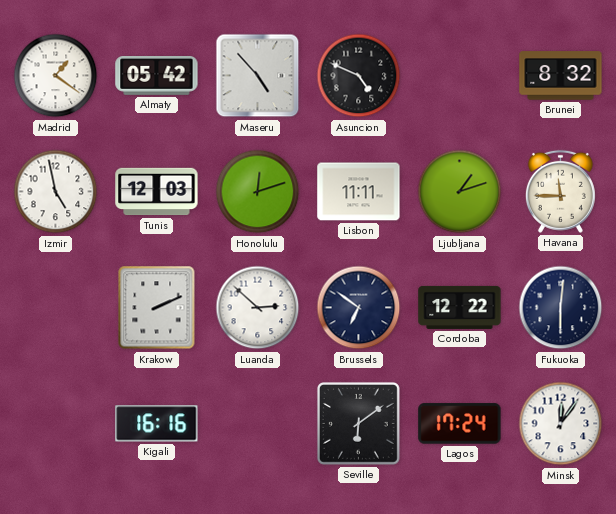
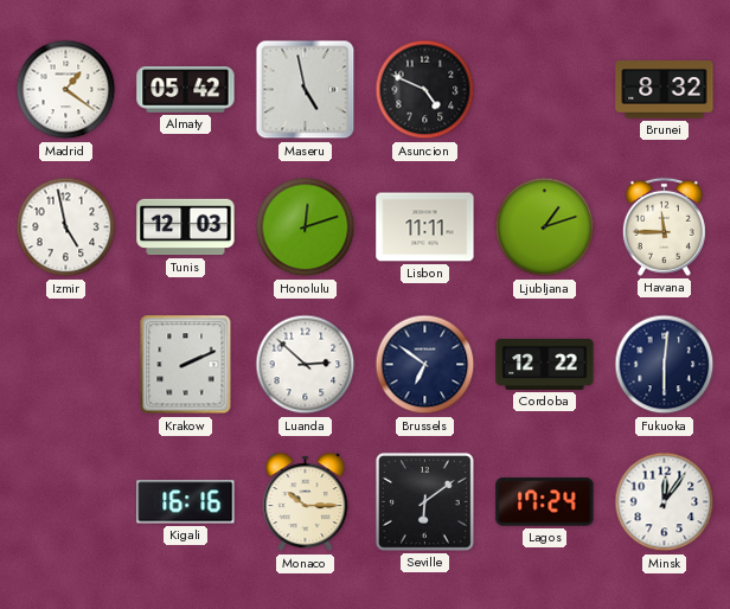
Maseru: 4:53 -> 4:58
Monaco: none -> 10:15
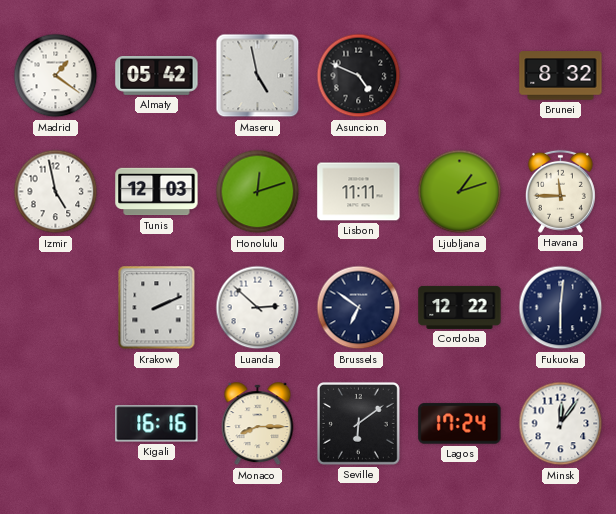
Monaco: 10:15 -> 8:15
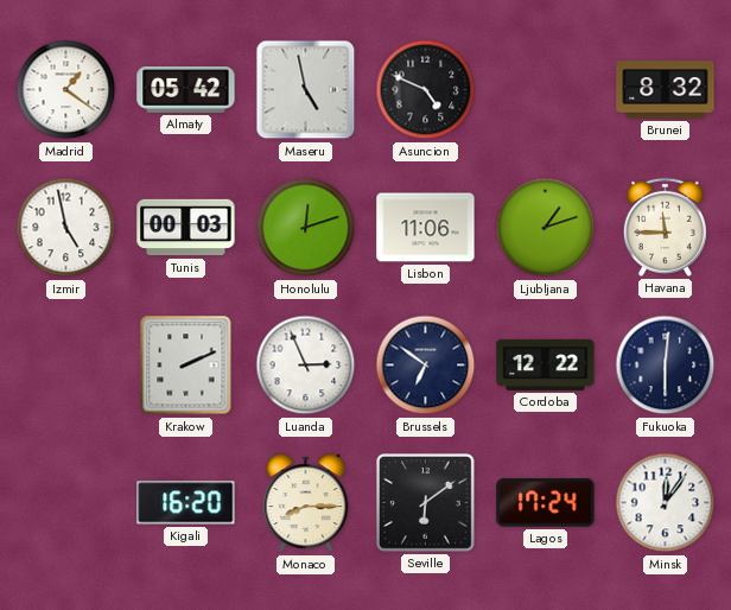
Tunis: 12:03 -> 00:03
Lisbon: 11:11 -> 11:06
Luanda: 2:52 -> 2:56
Kigali: 16:16 -> 16:20
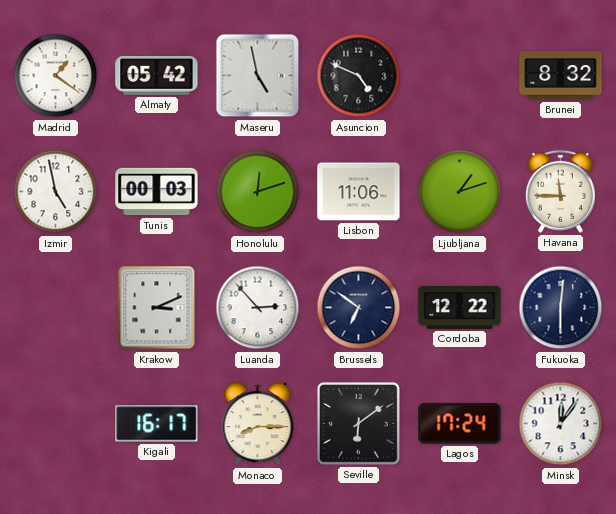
Krakow: 2:11 -> 3:11
Luanda: 2:56 -> 2:53
Kigali: 16:20 -> 16:17
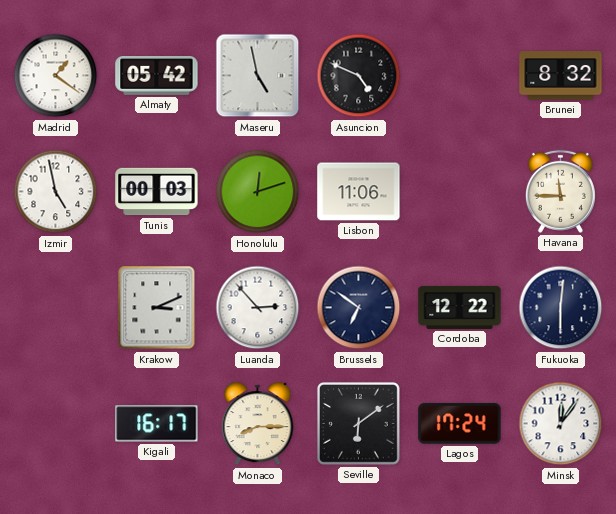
Ljubljana: 1:12 -> none
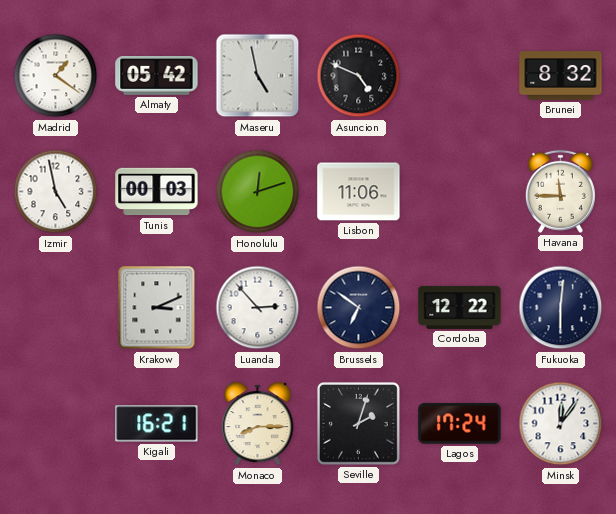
Kigali: 16:17 -> 16:21
Seville: 6:09 -> 2:03
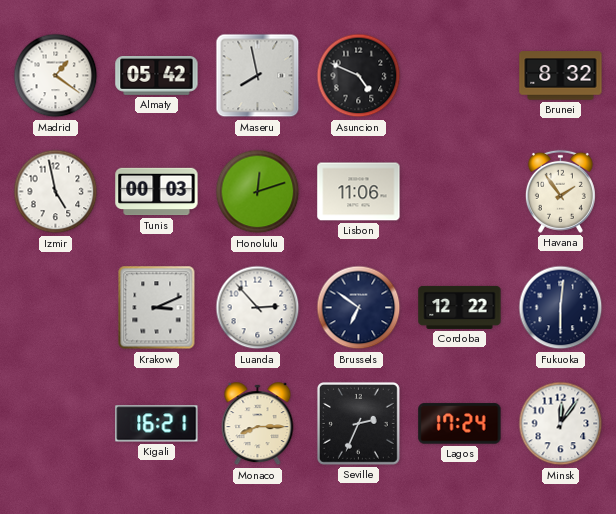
Maseru: 4:58 -> 7:58
Havana: 11:45 -> 1:54
Seville: 2:03 -> 2:34
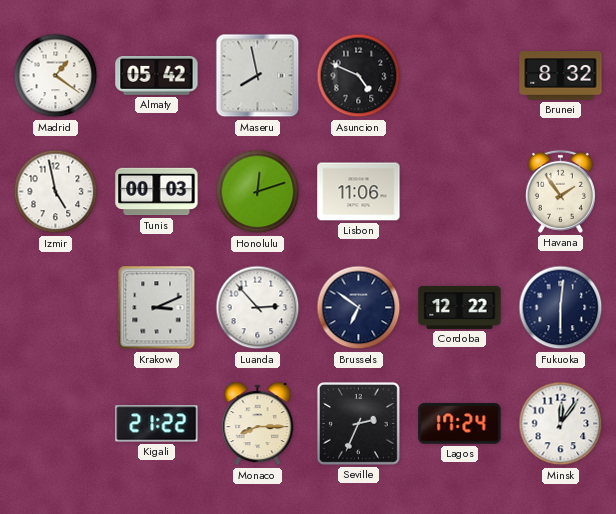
Kigali: 16:21 -> 21:22
